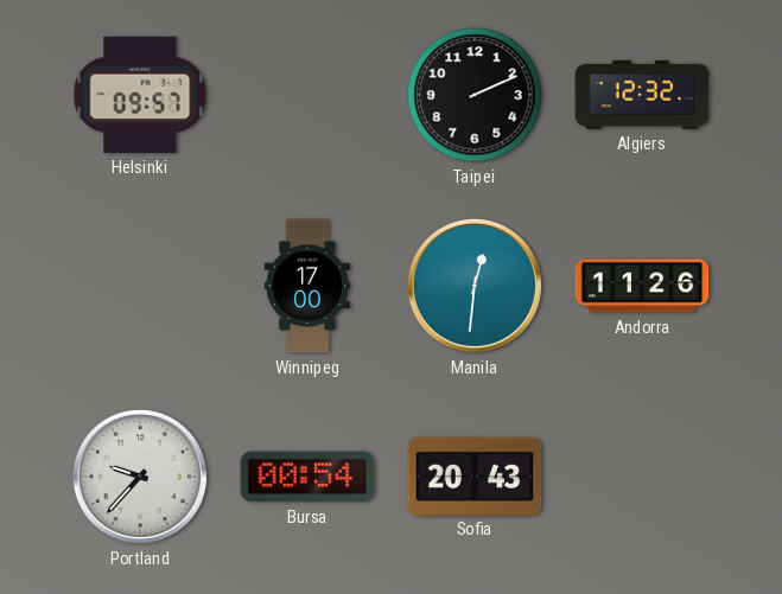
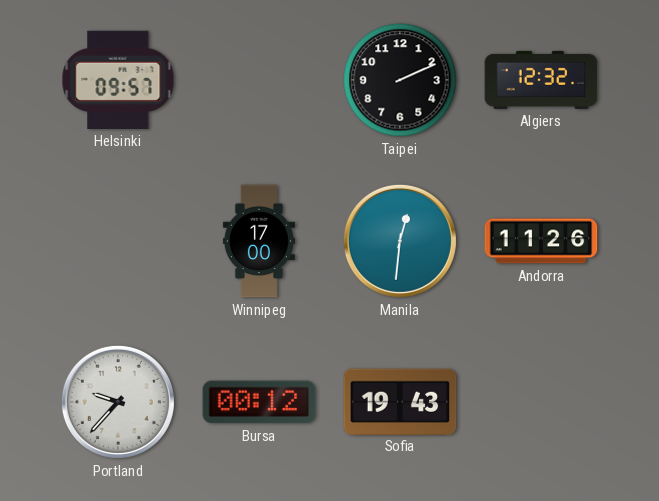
Bursa: 00:54 -> 00:12
Sofia: 20:43 -> 19:43
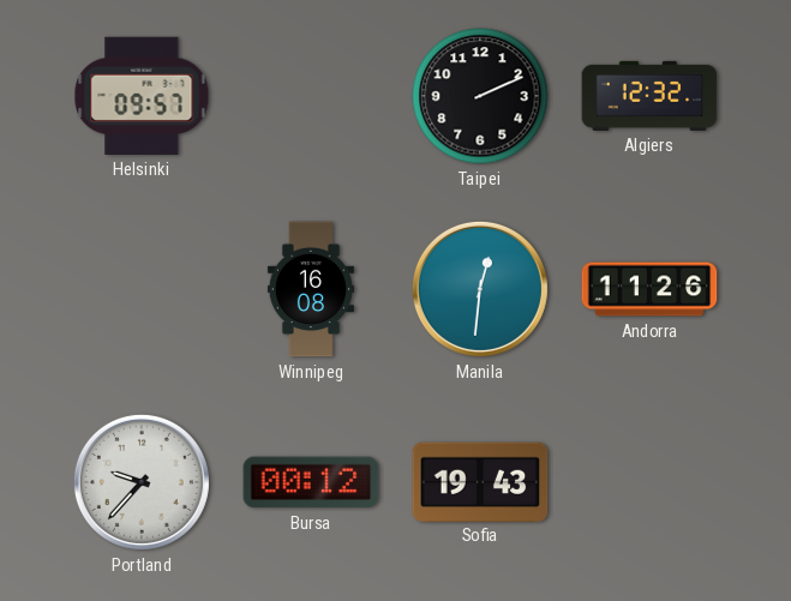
Winnipeg: 17:00 -> 16:08
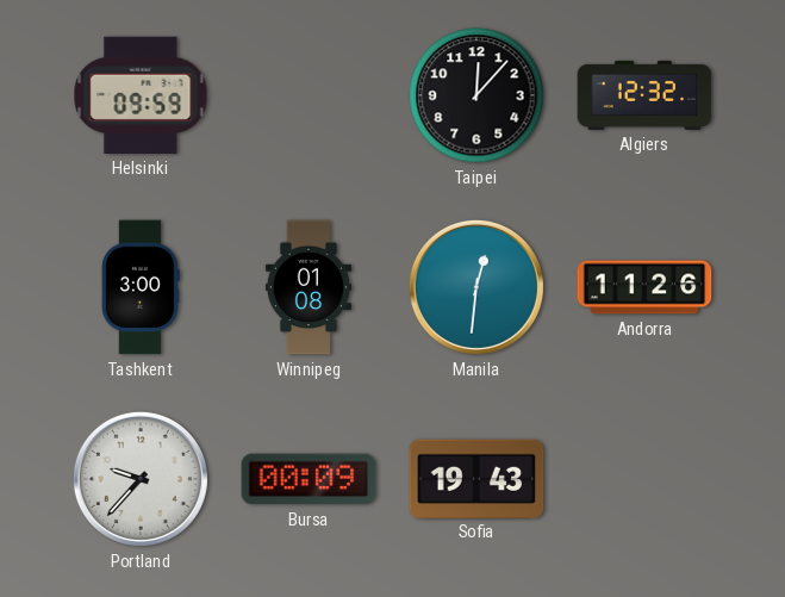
Helsinki: 09:57 -> 09:59
Taipei: 2:11 -> 12:07
Tashkent: none -> 3:00
Winnipeg: 16:08 -> 01:08
Bursa: 00:12 -> 00:09
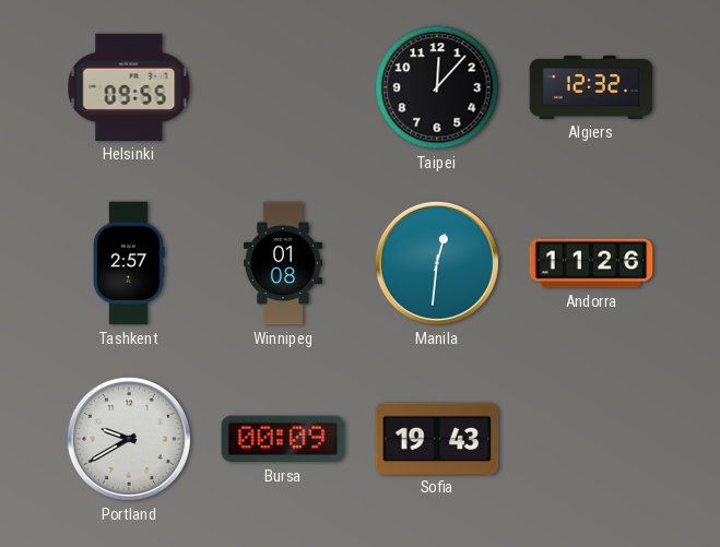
Helsinki: 09:59 -> 09:55
Tashkent: 3:00 -> 2:57
Portland: 9:37 -> 9:40
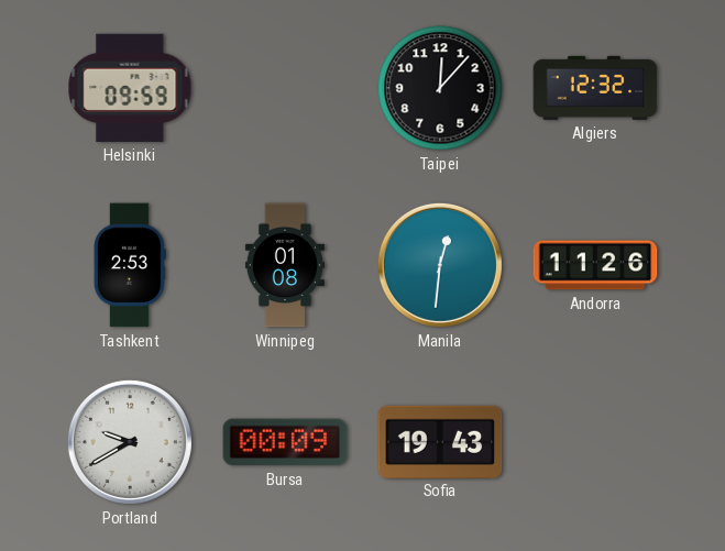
Helsinki: 09:55 -> 09:59
Tashkent: 2:57 -> 2:53
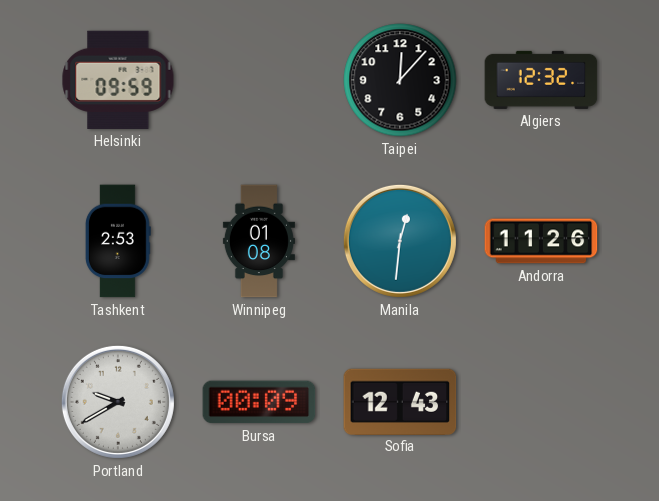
Sofia: 19:43 -> 12:43
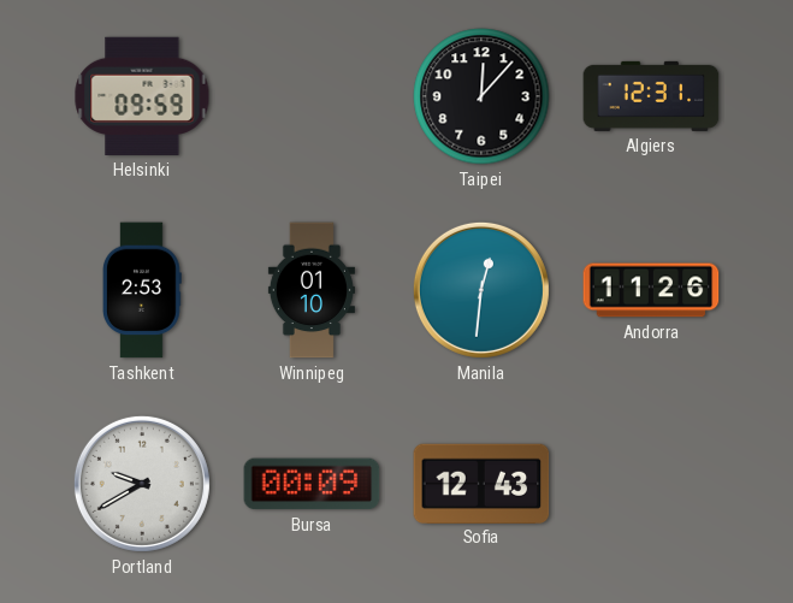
Algiers: 12:32 -> 12:31
Winnipeg: 01:08 -> 01:10
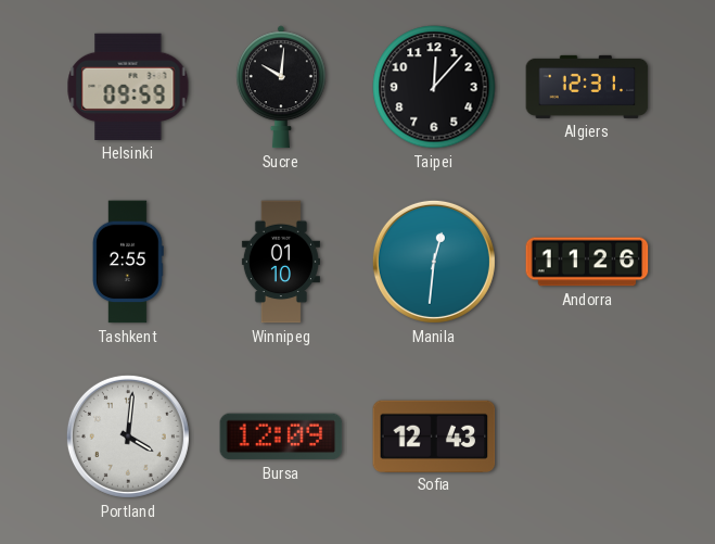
Sucre: none -> 10:01
Tashkent: 2:53 -> 2:55
Portland: 9:40 -> 4:01
Bursa: 00:09 -> 12:09
